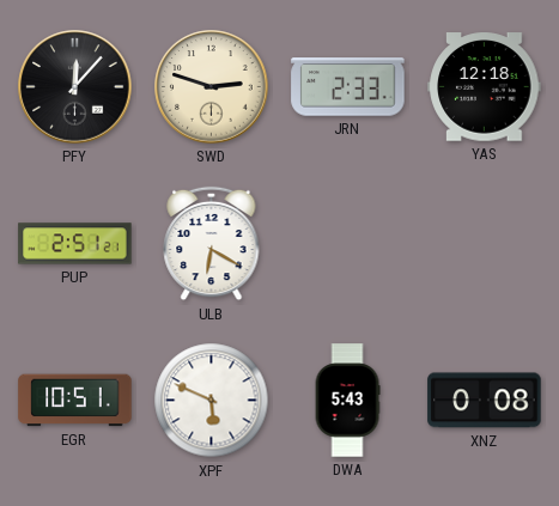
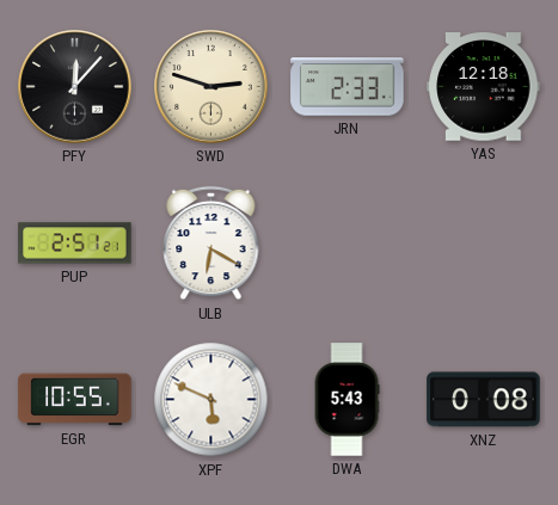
EGR: 10:51 -> 10:55
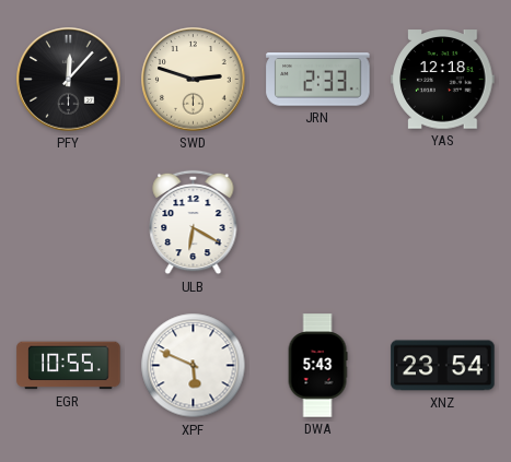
PUP: 2:51 -> none
XNZ: 0:08 -> 23:54
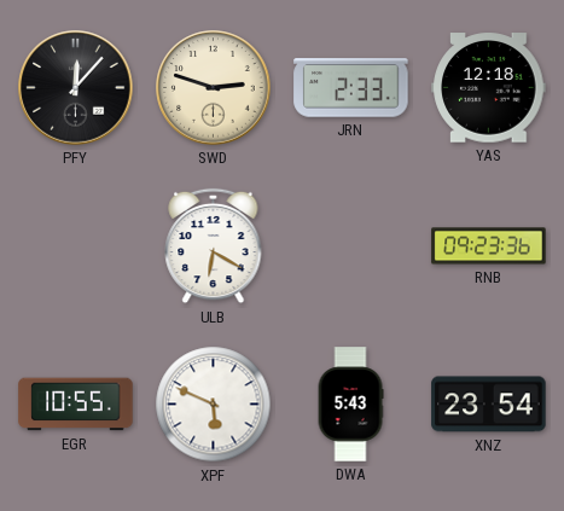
RNB: none -> 09:23
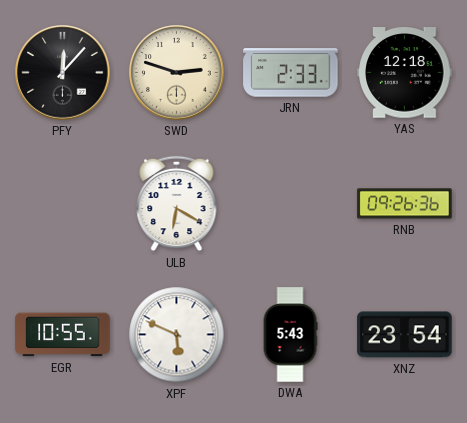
RNB: 09:23 -> 09:26
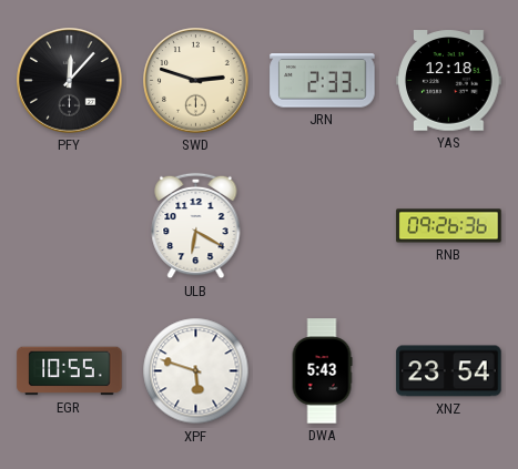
XPF: 5:49 -> 5:48
